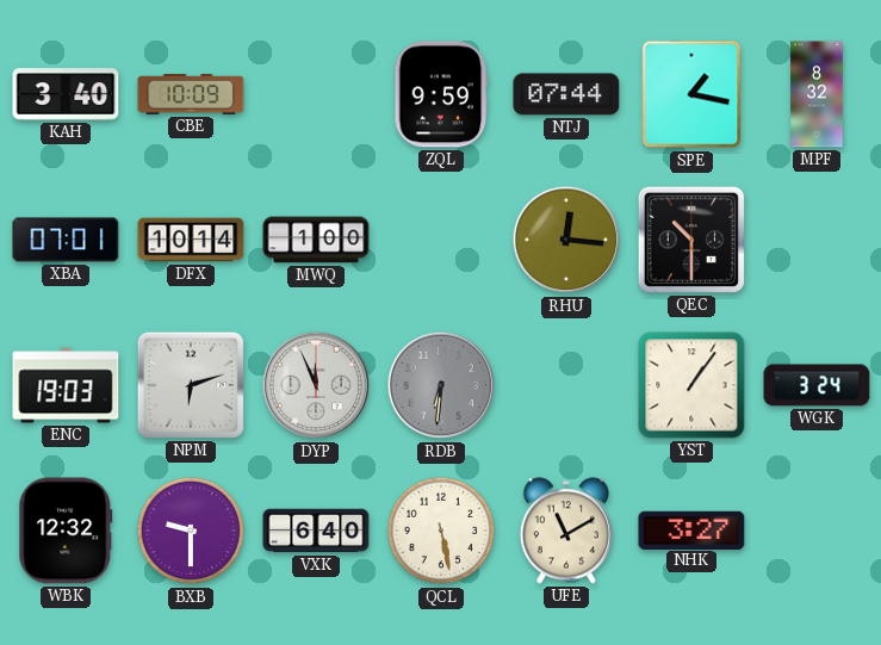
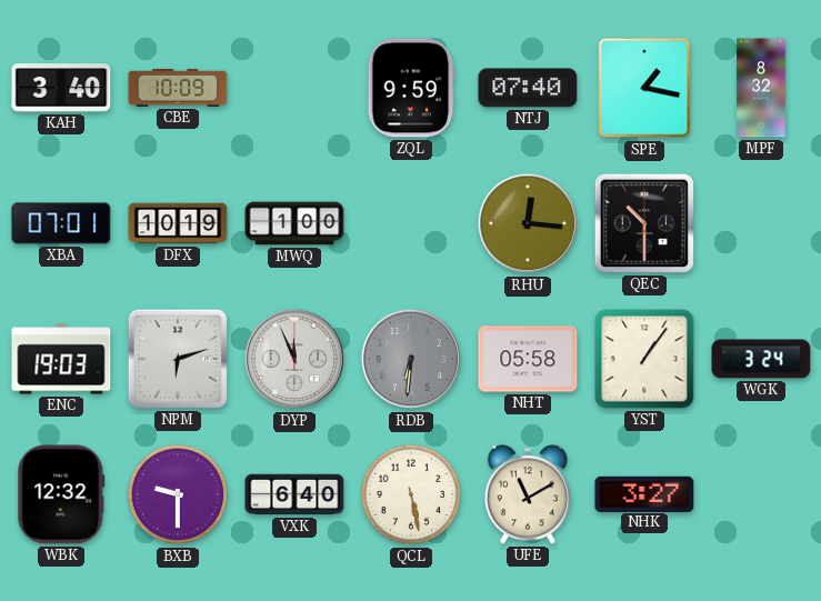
NTJ: 07:44 -> 07:40
DFX: 10:14 -> 10:19
NHT: none -> 05:58
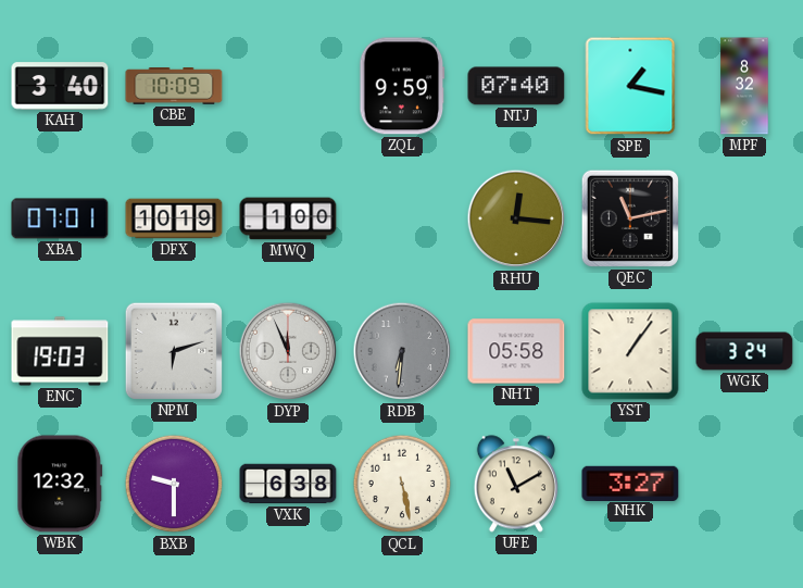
QEC: 10:30 -> 11:13
VXK: 6:40 -> 6:38
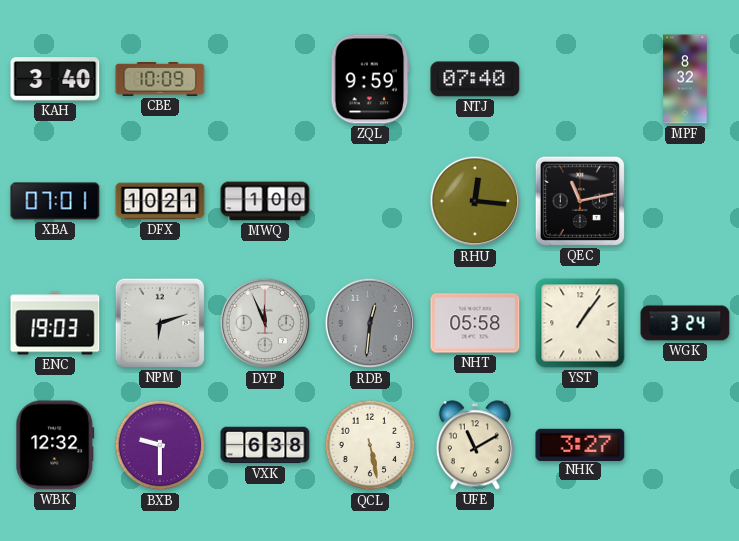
SPE: 1:17 -> none
DFX: 10:19 -> 10:21
RDB: 6:31 -> 12:31
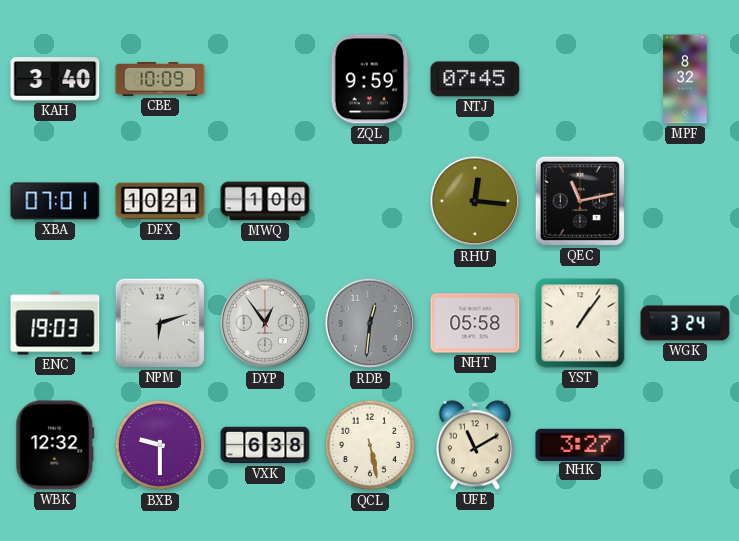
NTJ: 07:40 -> 07:45
DYP: 11:56 -> 12:54
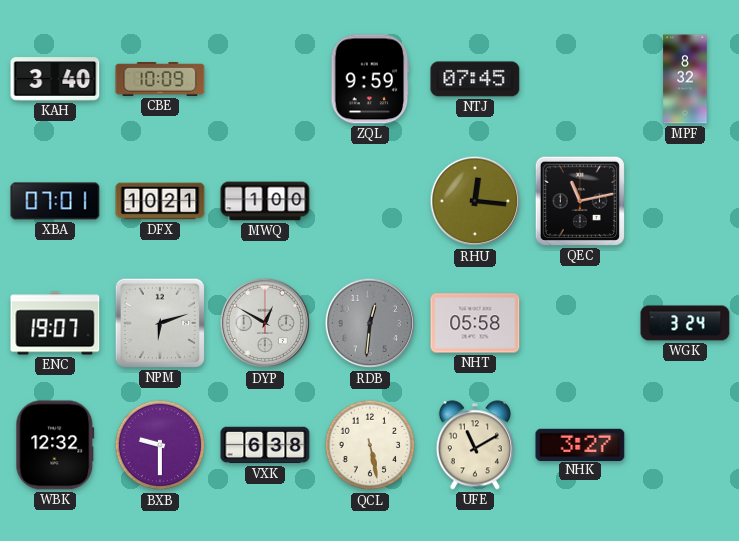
ENC: 19:03 -> 19:07
DYP: 12:54 -> 12:50
YST: 1:06 -> none
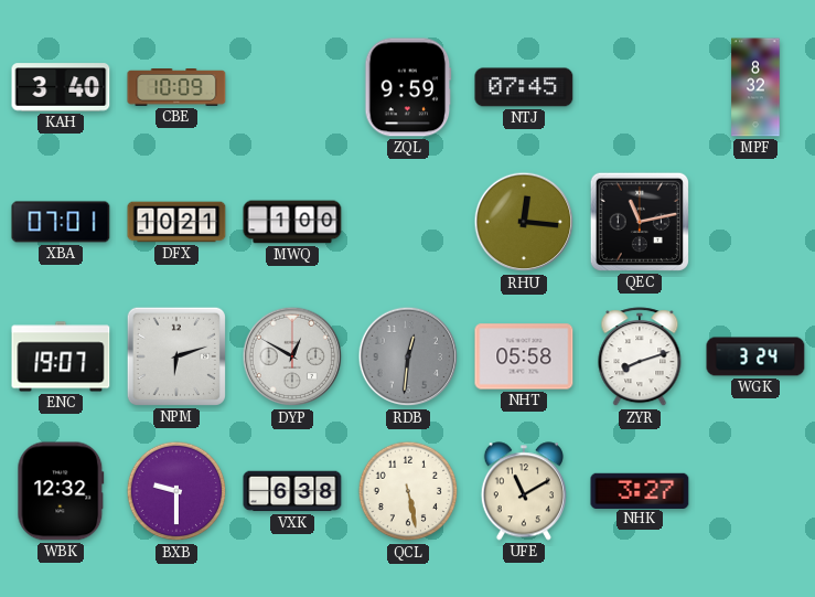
ZYR: none -> 8:12
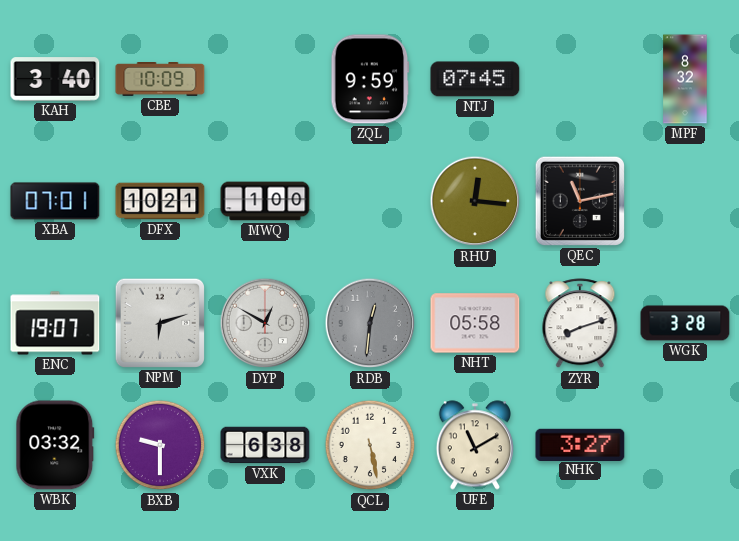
WGK: 3:24 -> 3:28
WBK: 12:32 -> 03:32
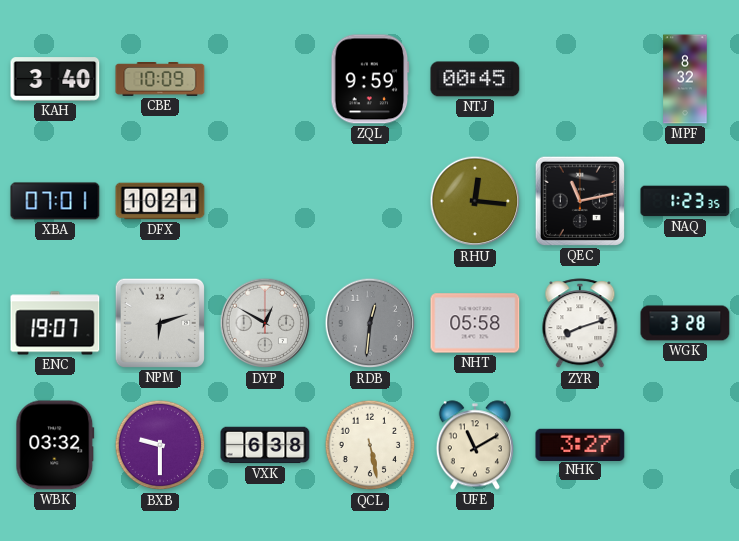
NTJ: 07:45 -> 00:45
MWQ: 1:00 -> none
NAQ: none -> 1:23
